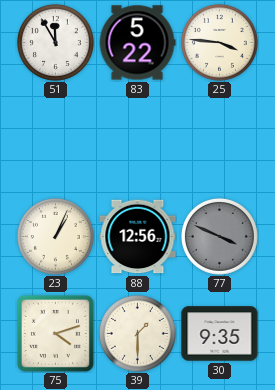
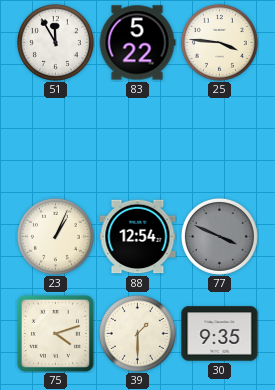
88: 12:56 -> 12:54
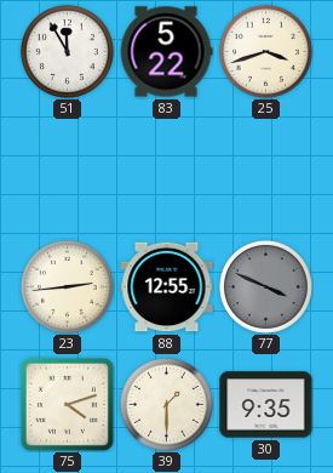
25: 3:46 -> 3:42
23: 1:04 -> 2:44
88: 12:54 -> 12:55
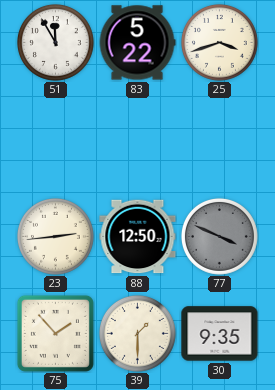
88: 12:55 -> 12:50
75: 4:12 -> 1:53
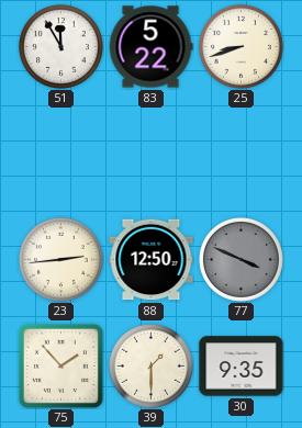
25: 3:42 -> 8:42
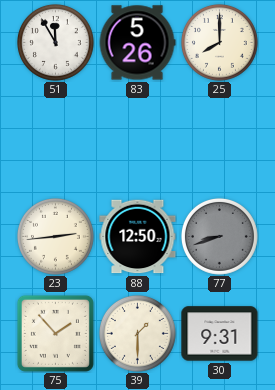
83: 5:22 -> 5:26
25: 8:42 -> 8:00
77: 3:49 -> 8:42
30: 9:35 -> 9:31
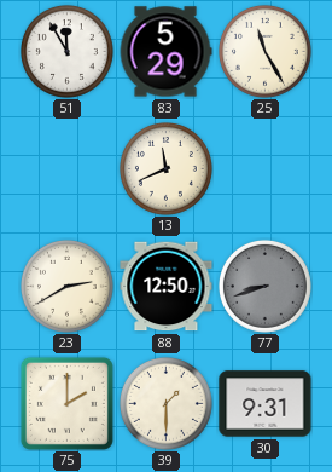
83: 5:26 -> 5:29
25: 8:00 -> 11:25
13: none -> 11:41
23: 2:44 -> 2:40
75: 1:53 -> 2:00
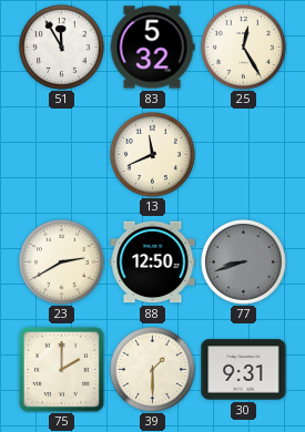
83: 5:29 -> 5:32
25: 11:25 -> 12:25
